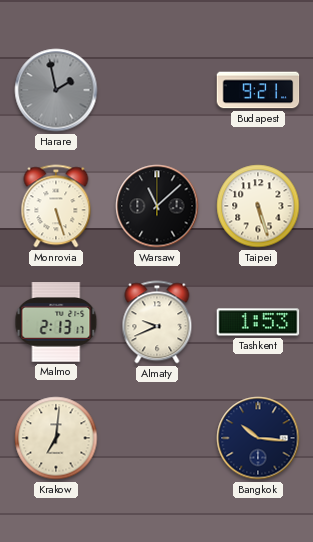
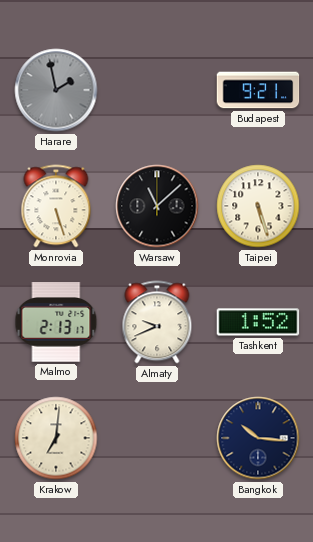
Tashkent: 1:53 -> 1:52
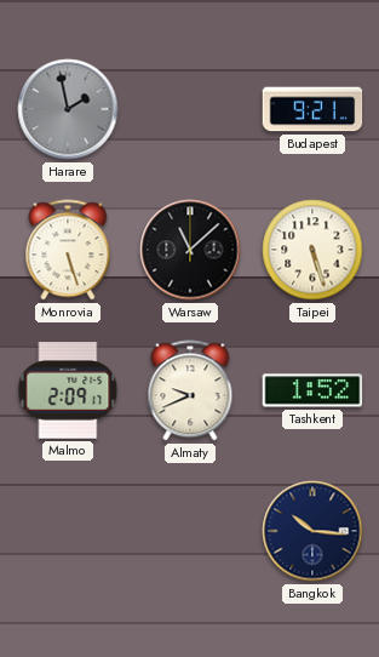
Malmo: 2:13 -> 2:09
Krakow: 7:01 -> none
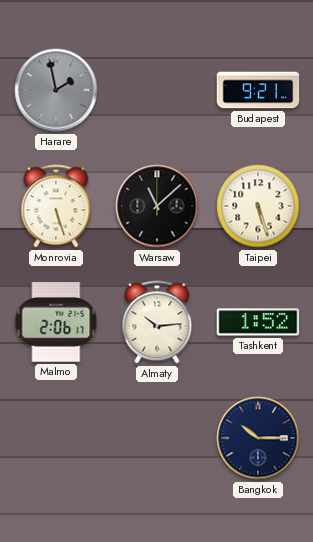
Malmo: 2:09 -> 2:06
Almaty: 9:41 -> 10:14
Bangkok: 10:16 -> 10:15
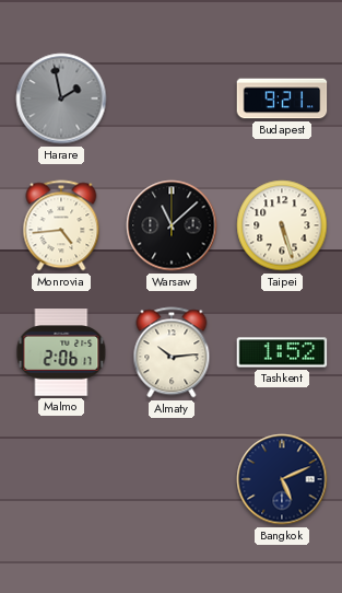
Monrovia: 5:27 -> 4:44
Bangkok: 10:15 -> 5:11
